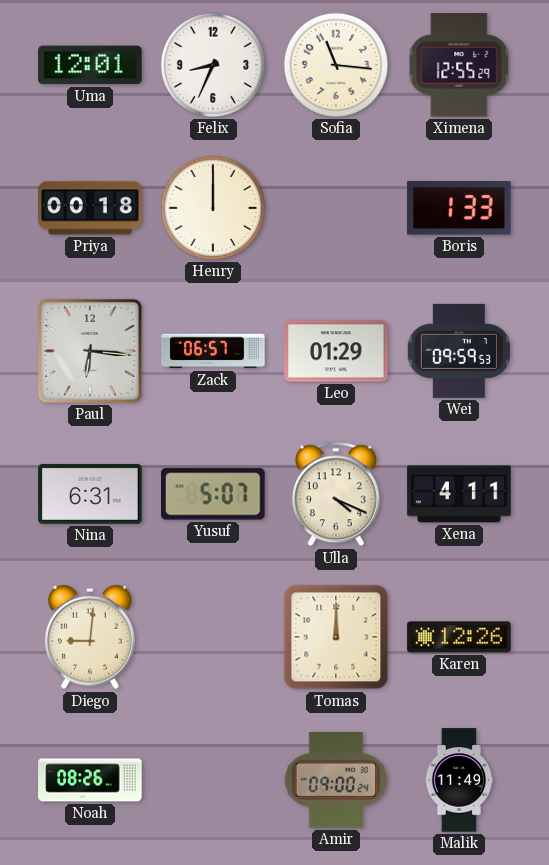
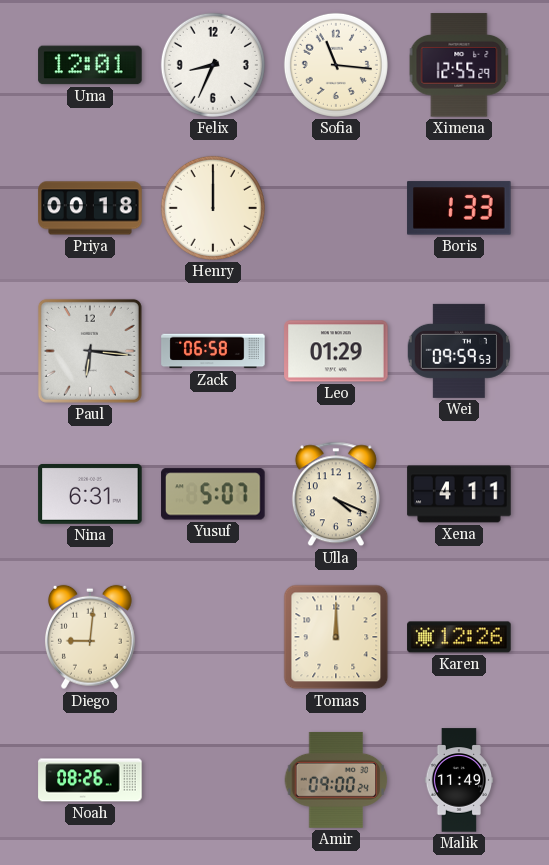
Zack: 06:57 -> 06:58
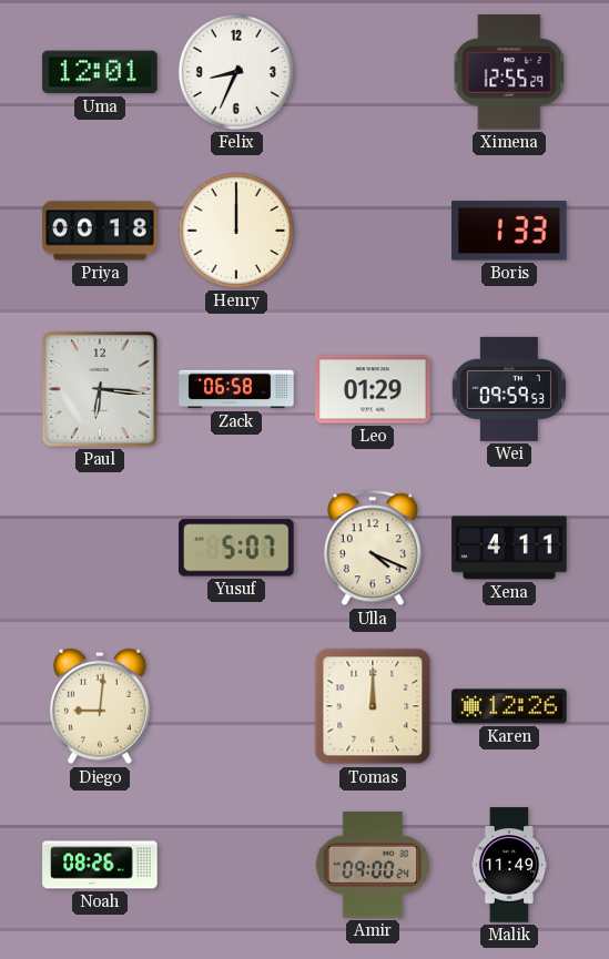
Sofia: 11:16 -> none
Nina: 6:31 -> none
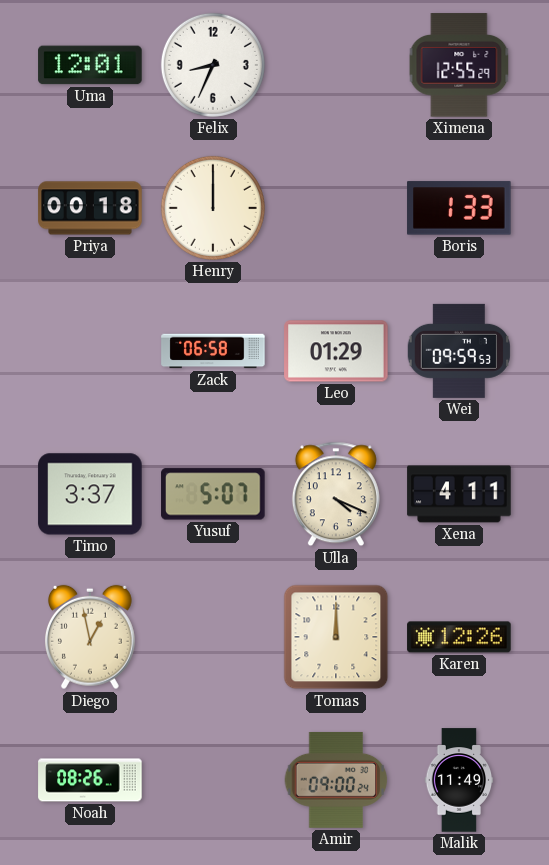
Paul: 6:16 -> none
Timo: none -> 3:37
Diego: 9:01 -> 12:58
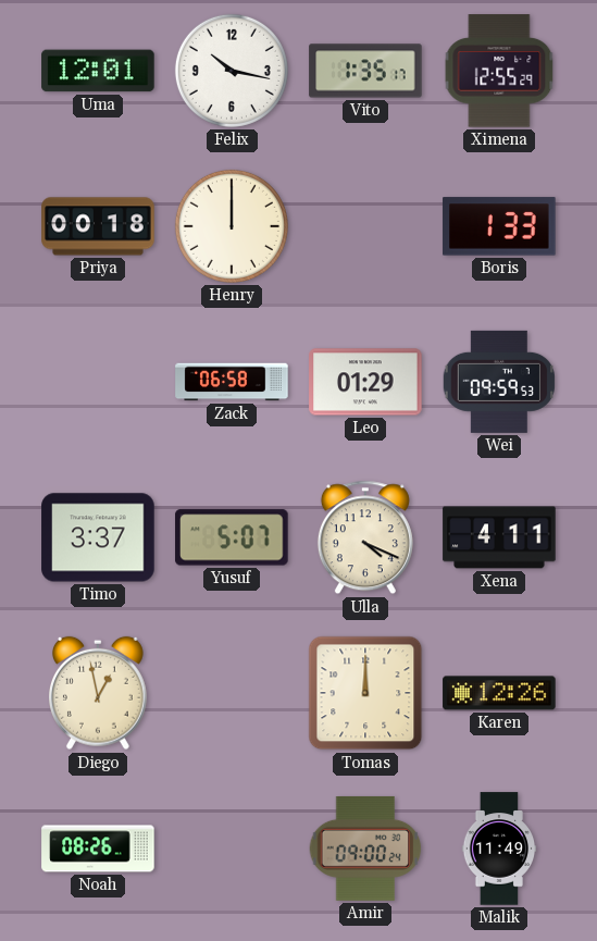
Felix: 8:34 -> 10:17
Vito: none -> 1:35
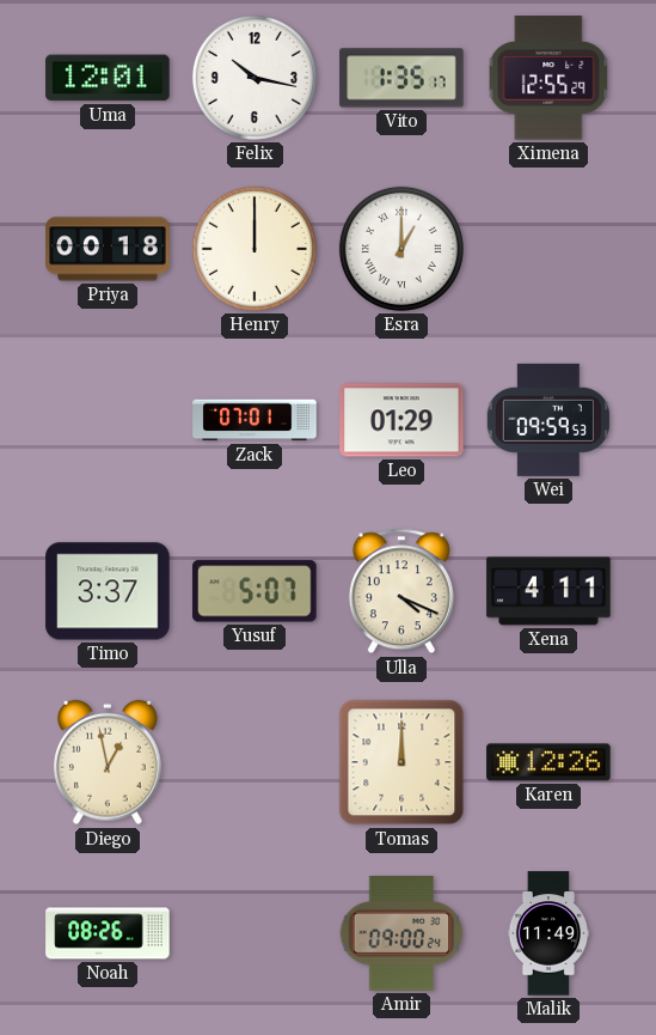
Esra: none -> 1:00
Boris: 1:33 -> none
Zack: 06:58 -> 07:01
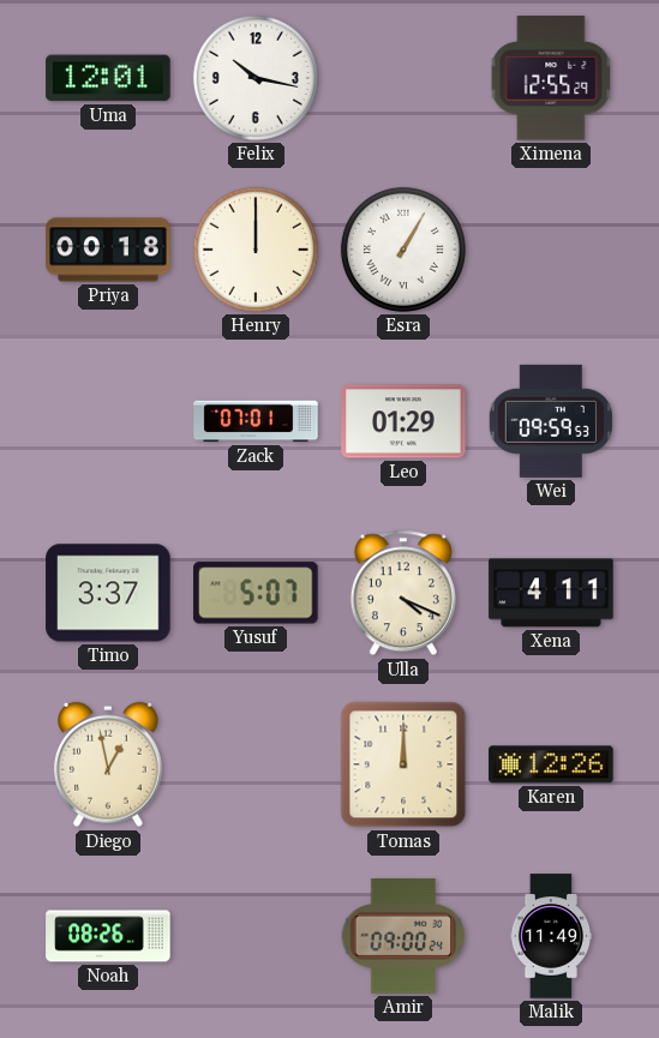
Vito: 1:35 -> none
Esra: 1:00 -> 1:05
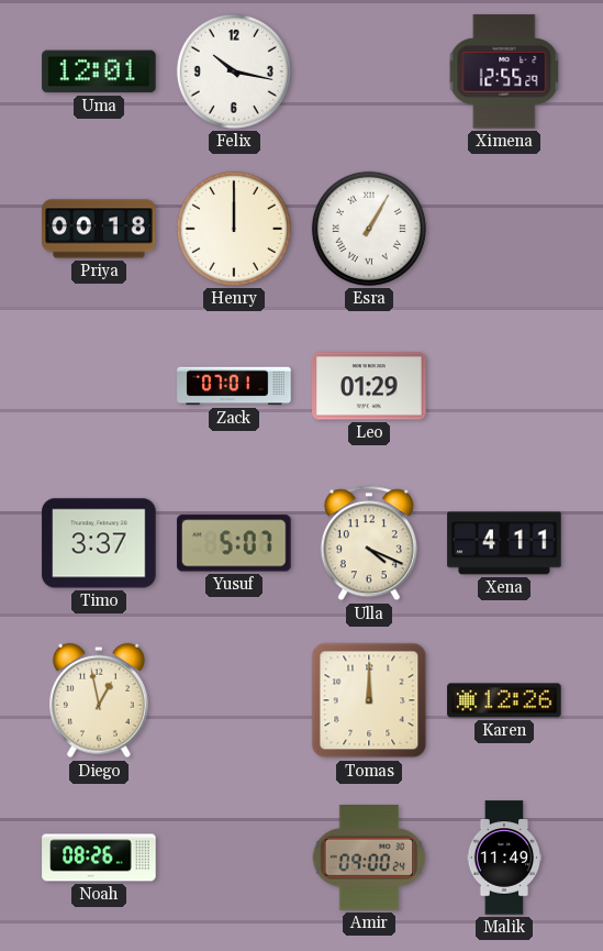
Wei: 09:59 -> none
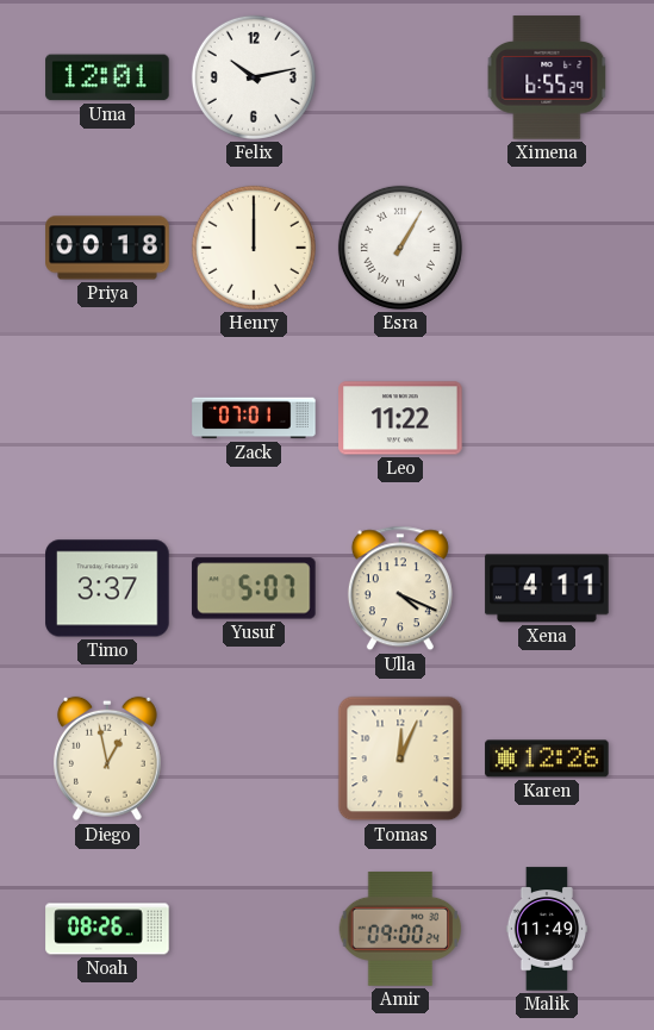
Felix: 10:17 -> 10:13
Ximena: 12:55 -> 6:55
Leo: 01:29 -> 11:22
Tomas: 12:00 -> 12:04
